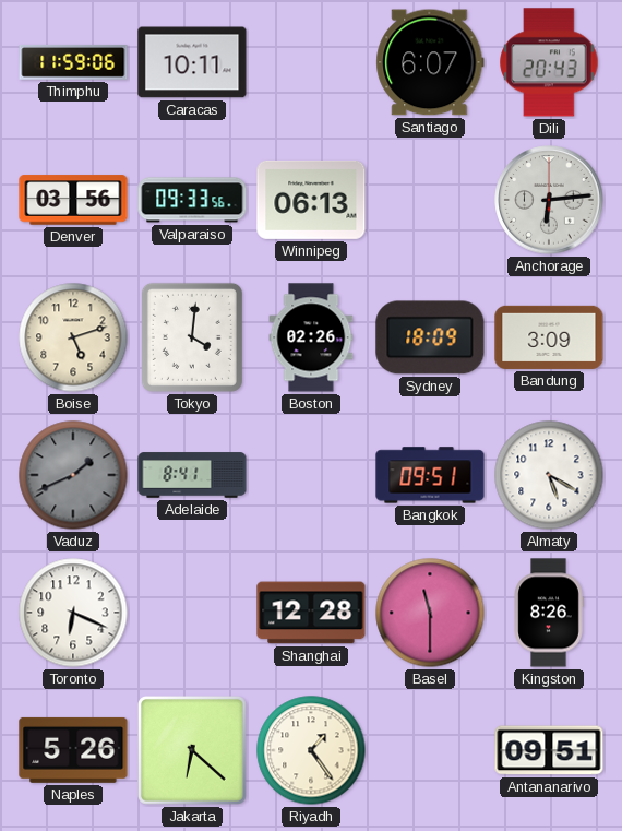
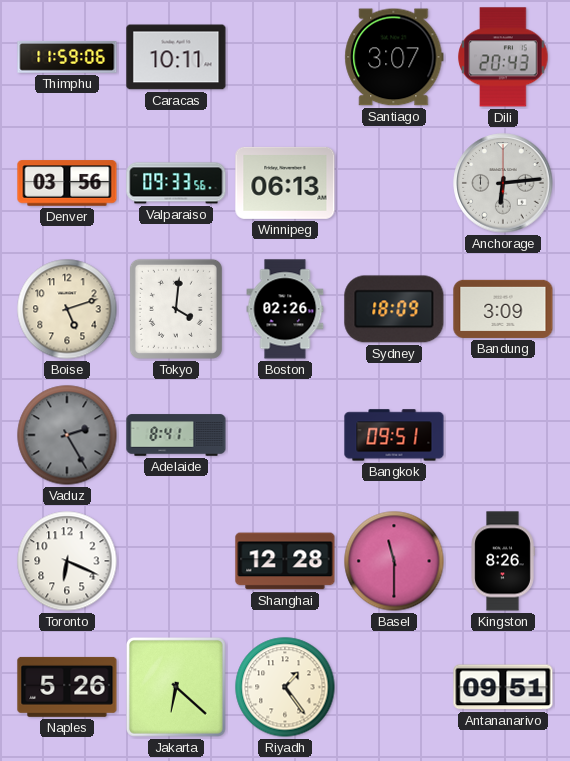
Santiago: 6:07 -> 3:07
Vaduz: 1:41 -> 2:25
Almaty: 5:20 -> none
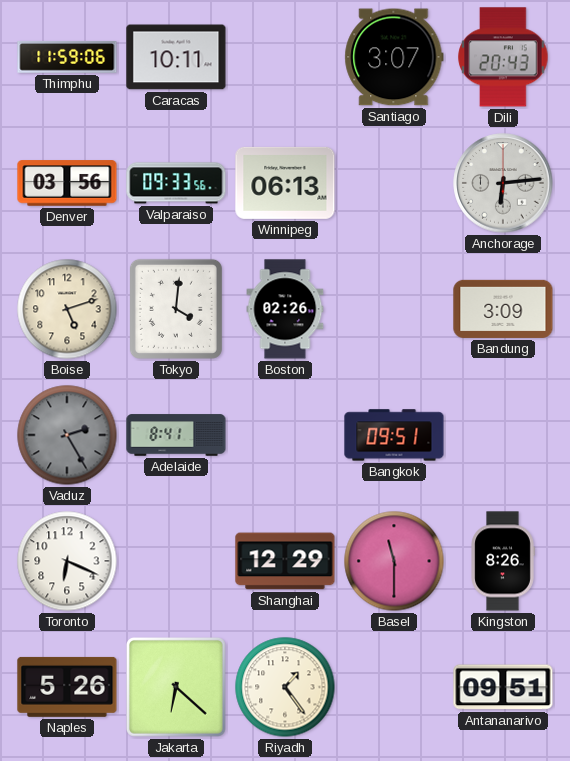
Sydney: 18:09 -> none
Shanghai: 12:28 -> 12:29
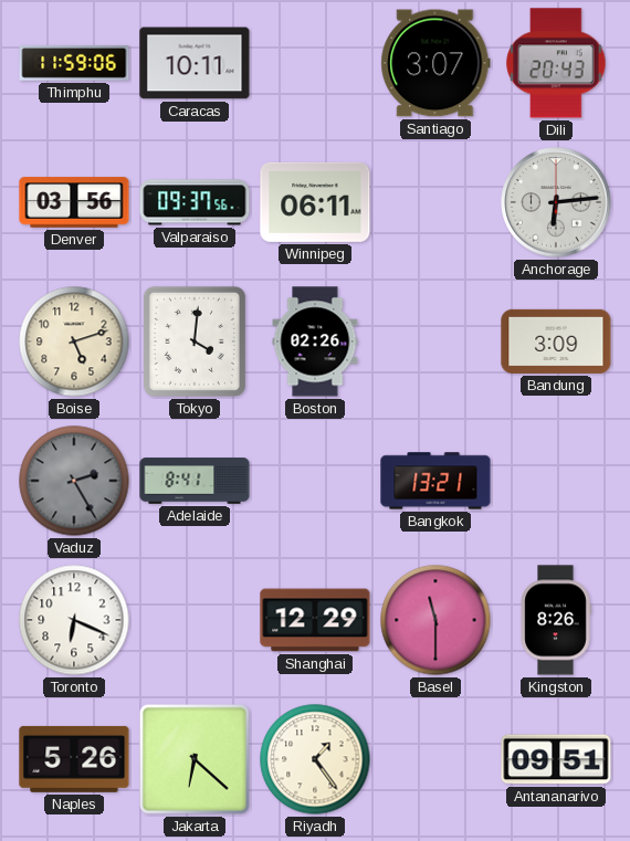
Valparaiso: 09:33 -> 09:37
Winnipeg: 06:13 -> 06:11
Bangkok: 09:51 -> 13:21
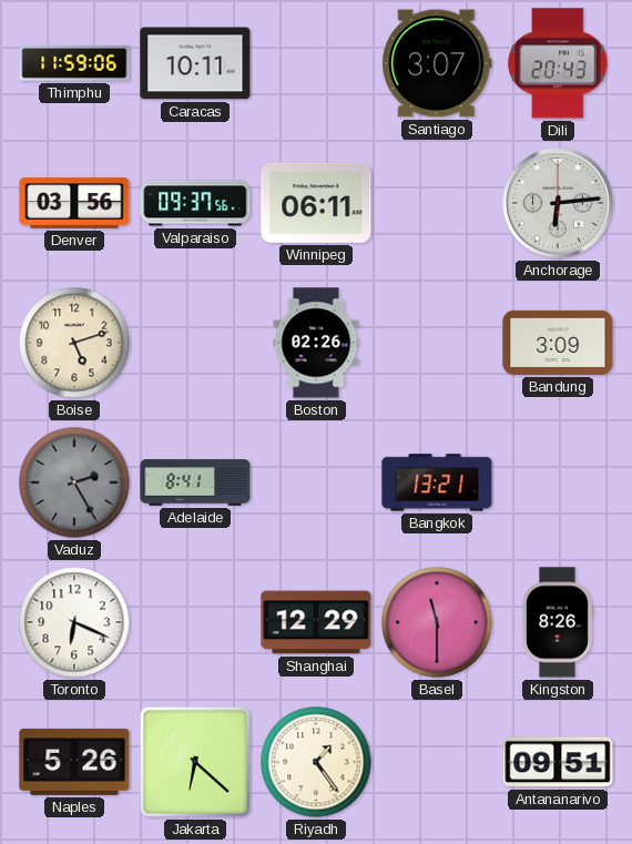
Tokyo: 4:01 -> none
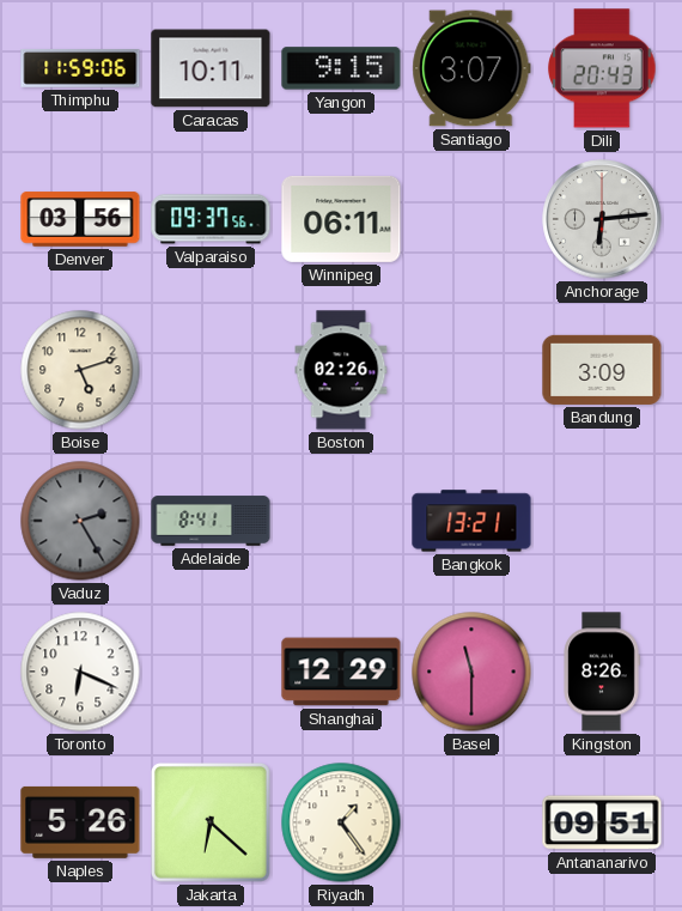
Yangon: none -> 9:15
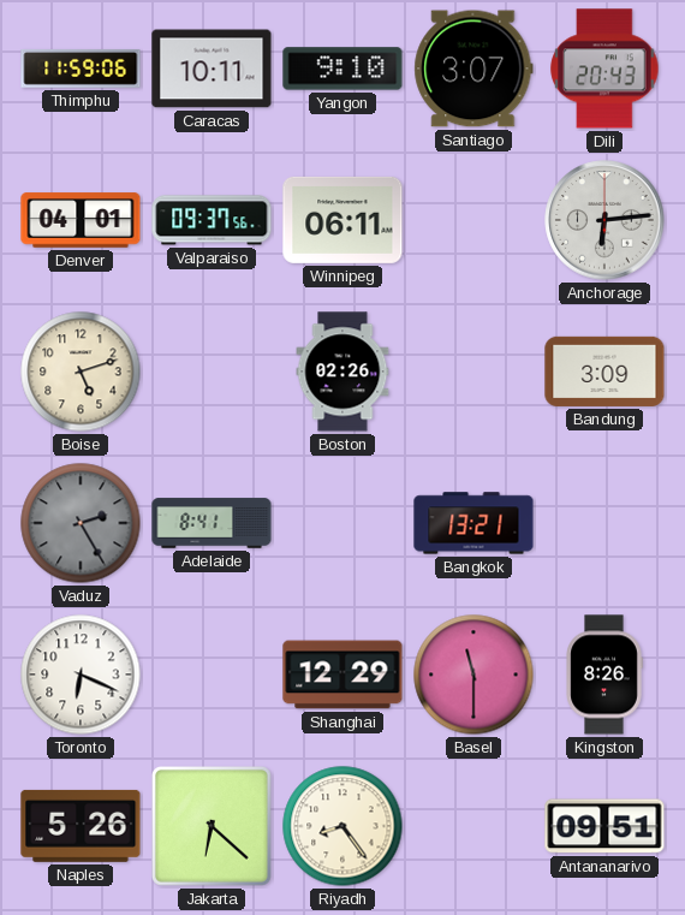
Yangon: 9:15 -> 9:10
Denver: 03:56 -> 04:01
Riyadh: 1:24 -> 8:24
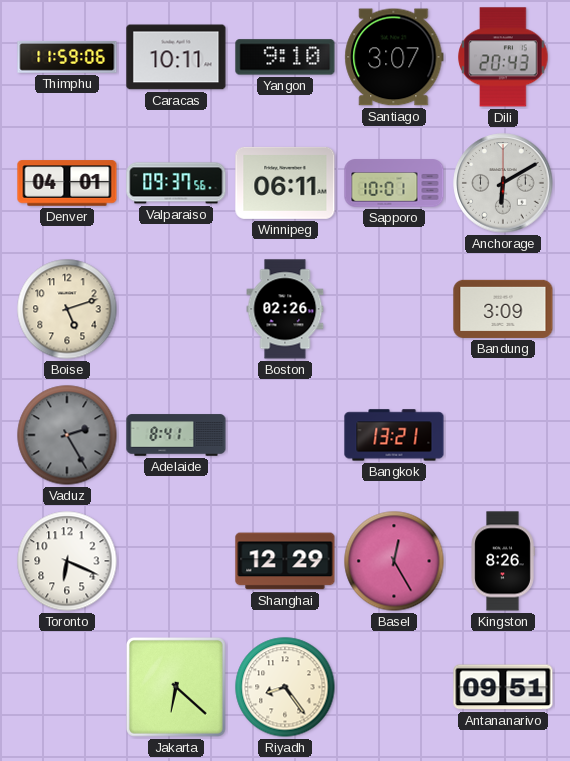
Sapporo: none -> 10:01
Anchorage: 6:14 -> 6:10
Basel: 11:30 -> 12:25
Naples: 5:26 -> none
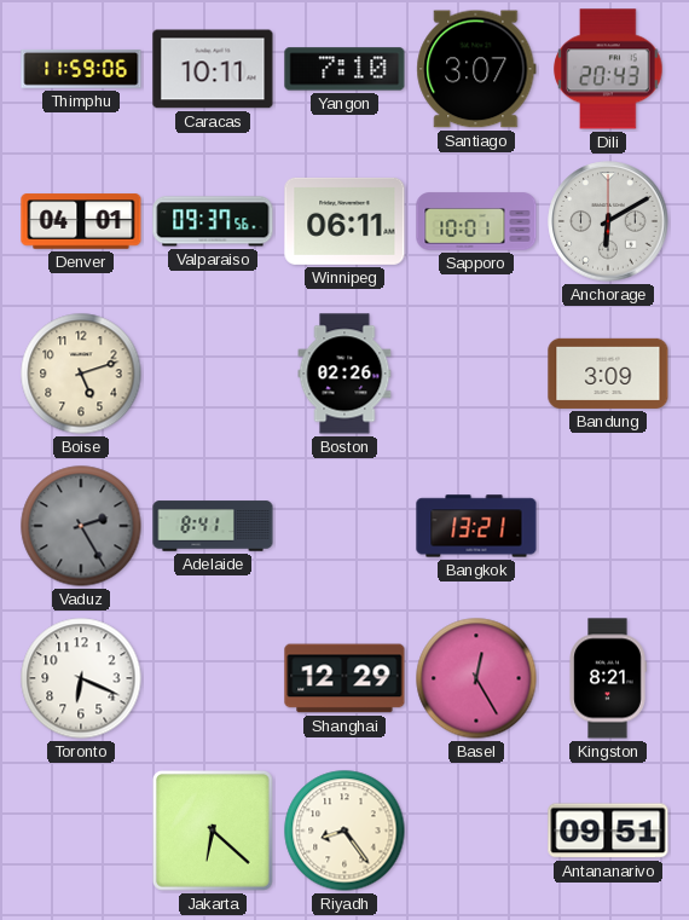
Yangon: 9:10 -> 7:10
Kingston: 8:26 -> 8:21
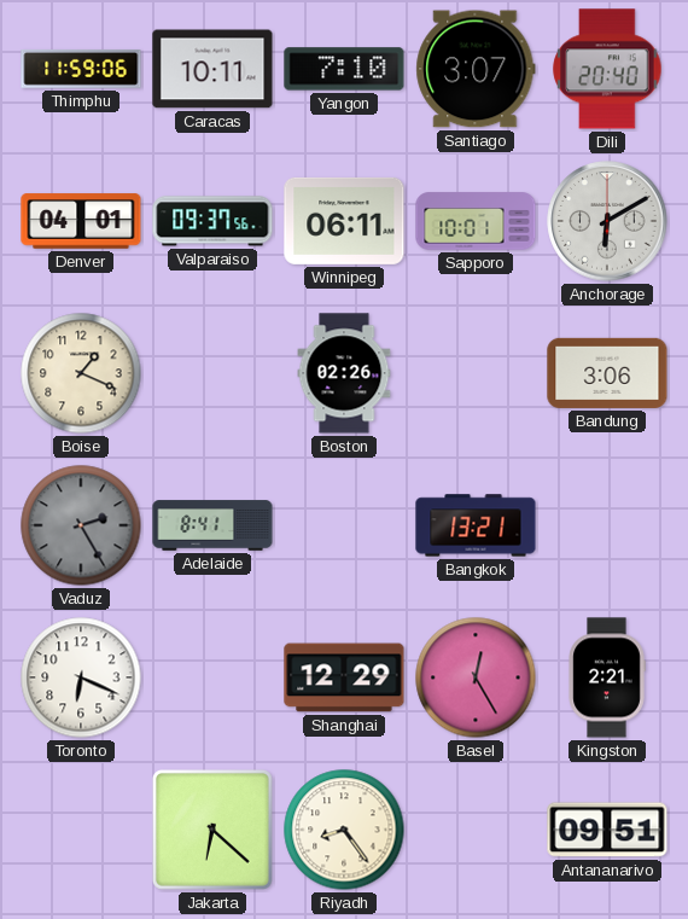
Dili: 20:43 -> 20:40
Boise: 5:12 -> 1:19
Bandung: 3:09 -> 3:06
Kingston: 8:21 -> 2:21
